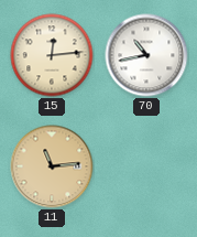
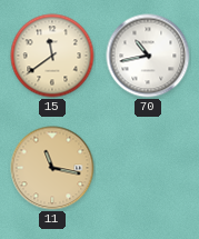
15: 12:14 -> 11:39
11: 11:14 -> 11:17
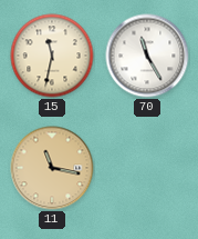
15: 11:39 -> 11:32
70: 10:43 -> 11:25
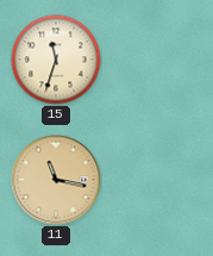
15: 11:32 -> 11:33
70: 11:25 -> none
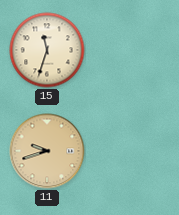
11: 11:17 -> 9:42
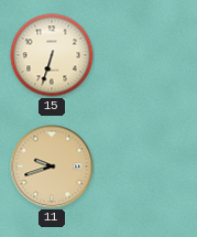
15: 11:33 -> 6:33
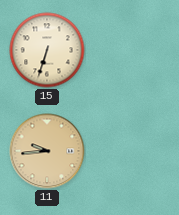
11: 9:42 -> 9:44
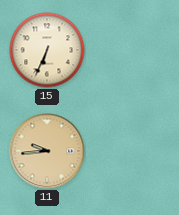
15: 6:33 -> 6:34
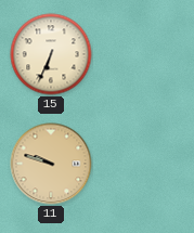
11: 9:44 -> 9:48
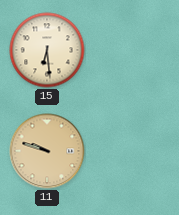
15: 6:34 -> 6:29
